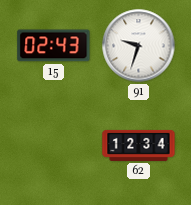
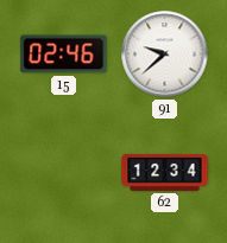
15: 02:43 -> 02:46
91: 9:33 -> 9:38
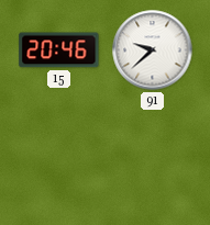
15: 02:46 -> 20:46
62: 12:34 -> none
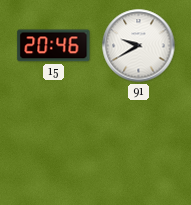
91: 9:38 -> 9:40
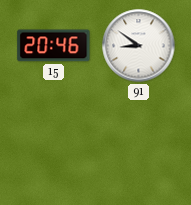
91: 9:40 -> 8:51
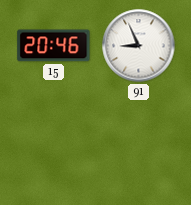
91: 8:51 -> 8:56
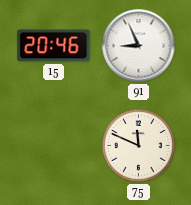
75: none -> 11:49
